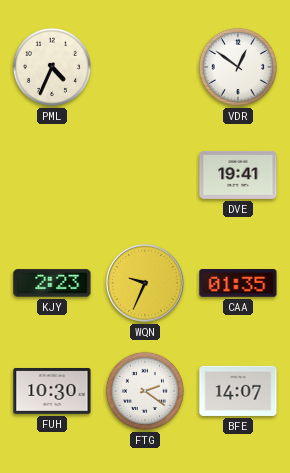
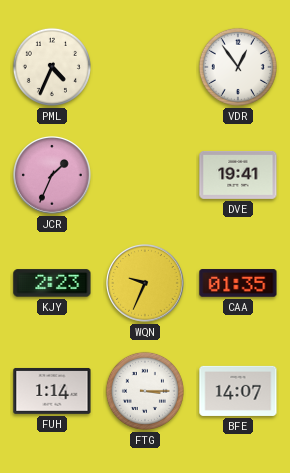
VDR: 12:51 -> 12:54
JCR: none -> 1:34
FUH: 10:30 -> 1:14
FTG: 2:21 -> 3:15
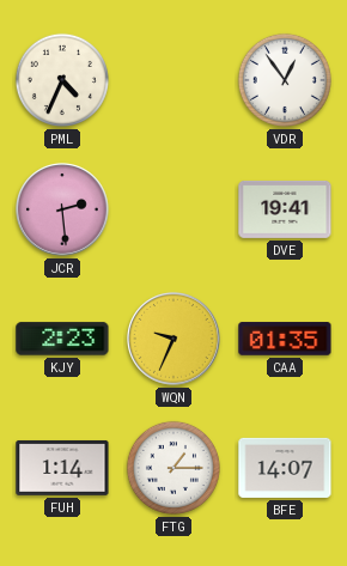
JCR: 1:34 -> 2:29
FTG: 3:15 -> 1:15
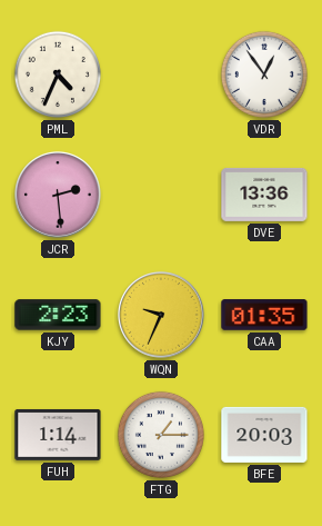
DVE: 19:41 -> 13:36
BFE: 14:07 -> 20:03
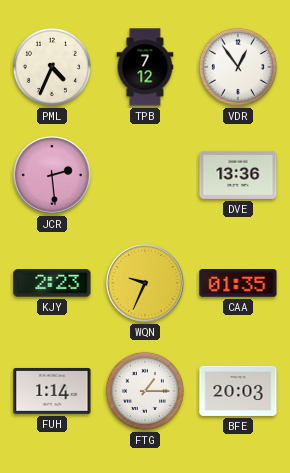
TPB: none -> 7:12
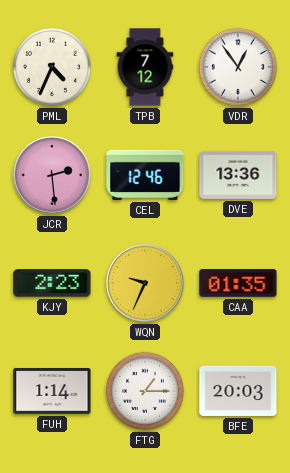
CEL: none -> 12:46
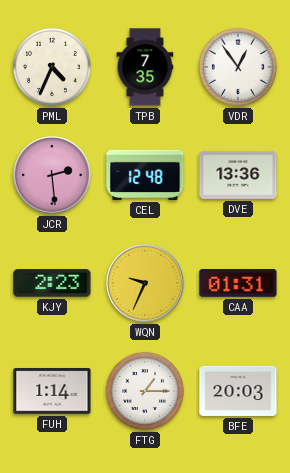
TPB: 7:12 -> 7:35
CEL: 12:46 -> 12:48
CAA: 01:35 -> 01:31
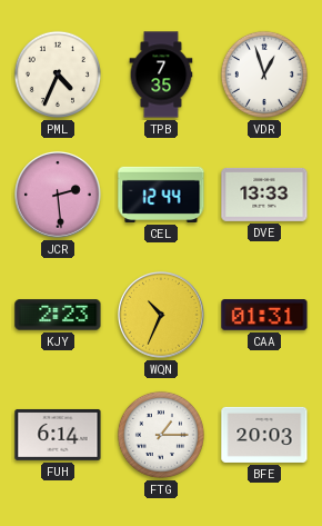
VDR: 12:54 -> 12:57
CEL: 12:48 -> 12:44
DVE: 13:36 -> 13:33
WQN: 9:34 -> 10:34
FUH: 1:14 -> 6:14
